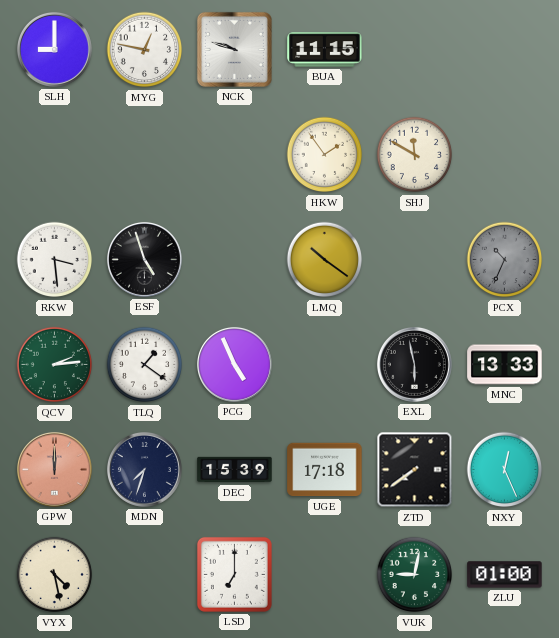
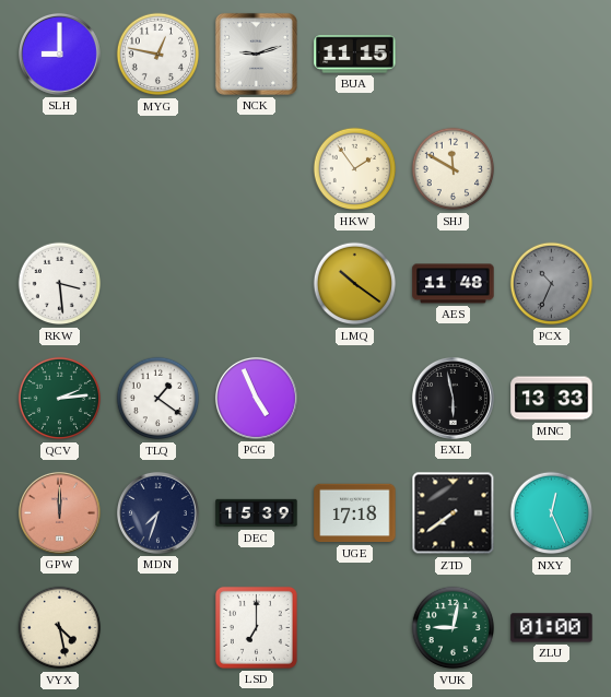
NCK: 9:48 -> 9:12
ESF: 4:57 -> none
AES: none -> 11:48
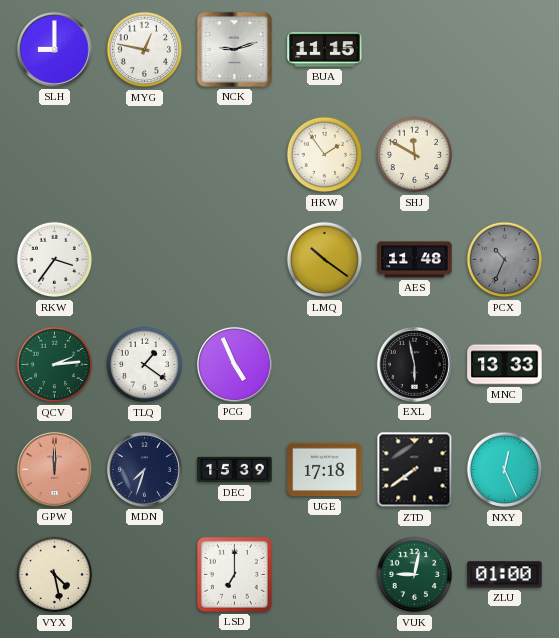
RKW: 3:29 -> 3:36
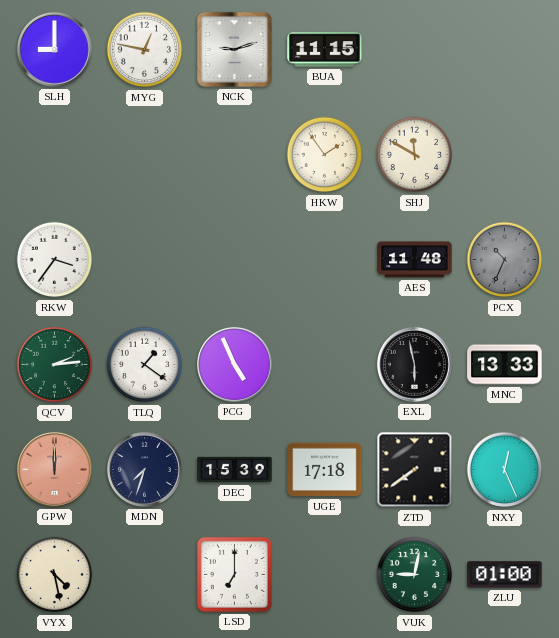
LMQ: 10:21 -> none
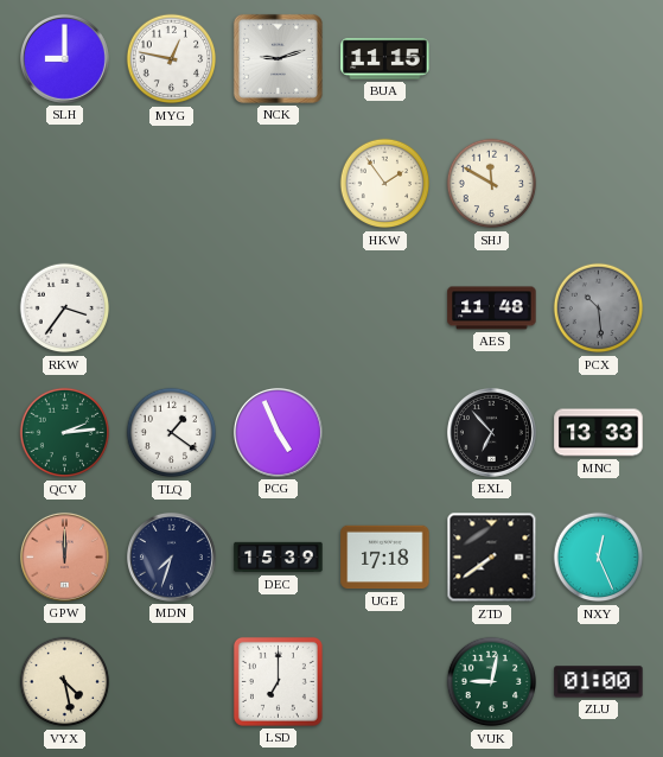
PCX: 10:34 -> 10:29
EXL: 5:58 -> 6:53
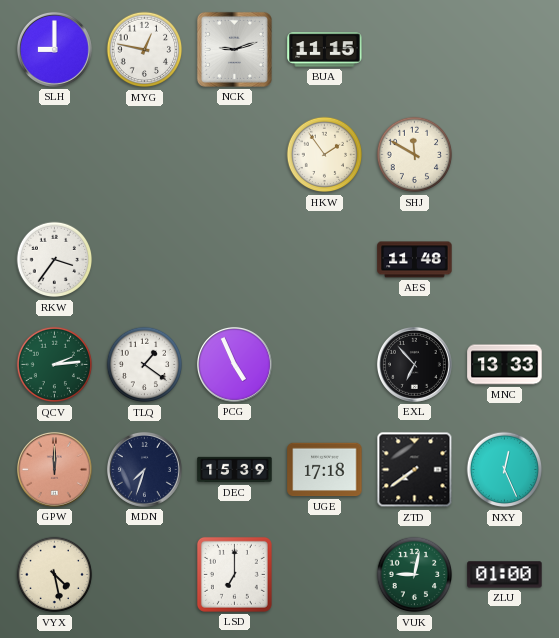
PCX: 10:29 -> none
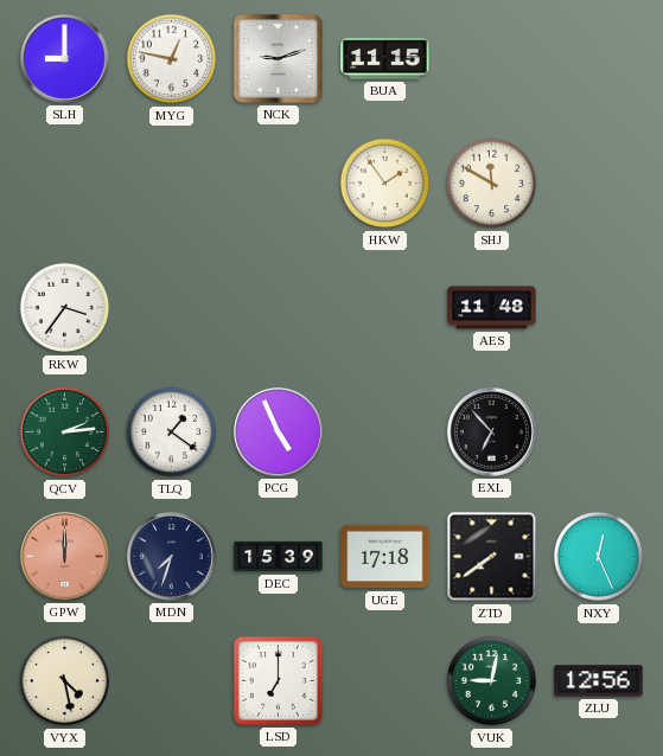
MNC: 13:33 -> none
ZLU: 01:00 -> 12:56
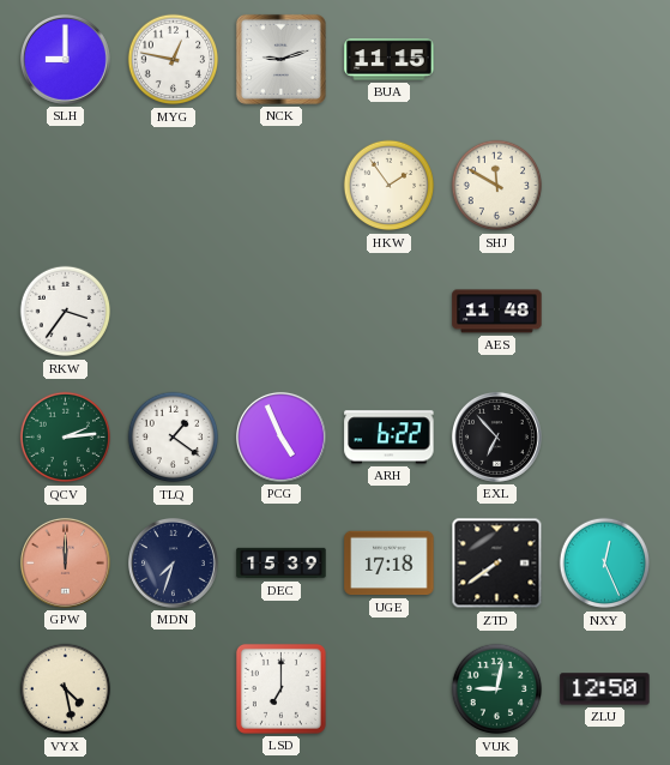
ARH: none -> 6:22
ZLU: 12:56 -> 12:50
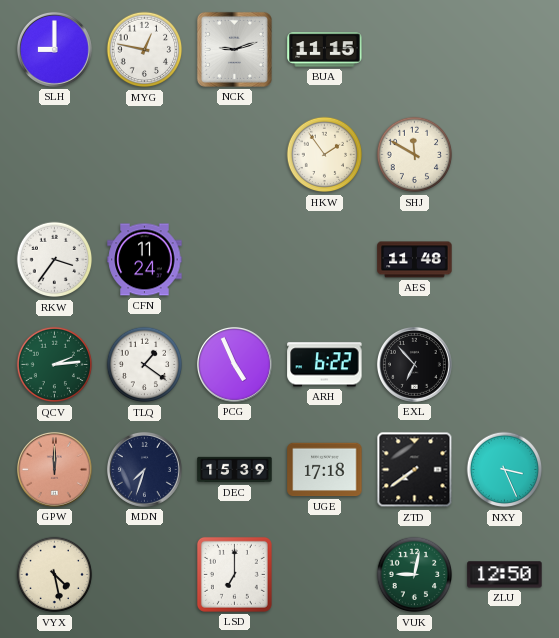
CFN: none -> 11:24
NXY: 12:26 -> 3:26
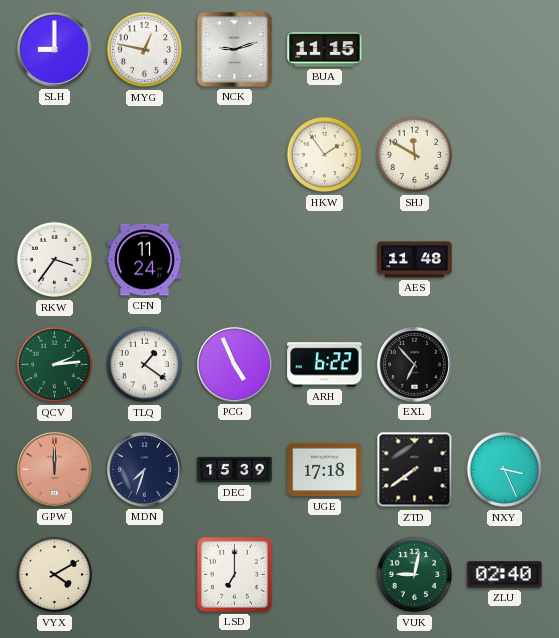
VYX: 4:28 -> 4:10
ZLU: 12:50 -> 02:40
